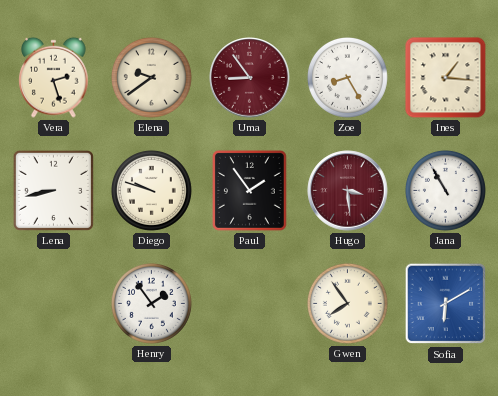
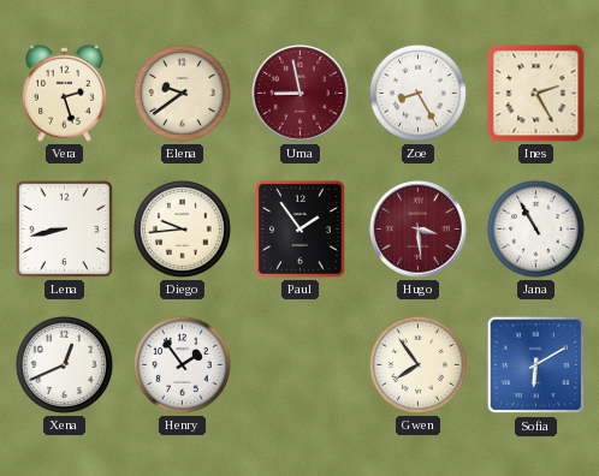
Uma: 8:54 -> 8:58
Ines: 1:16 -> 2:25
Diego: 9:48 -> 9:44
Xena: none -> 12:41
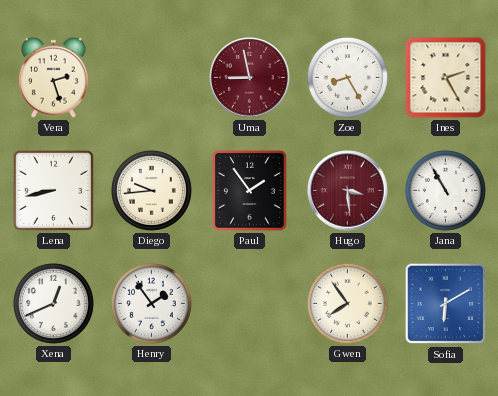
Elena: 9:39 -> none
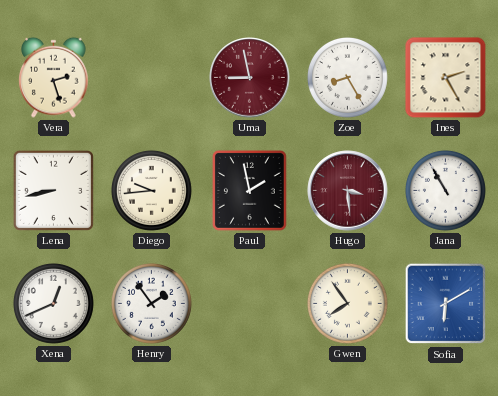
Paul: 1:54 -> 1:58
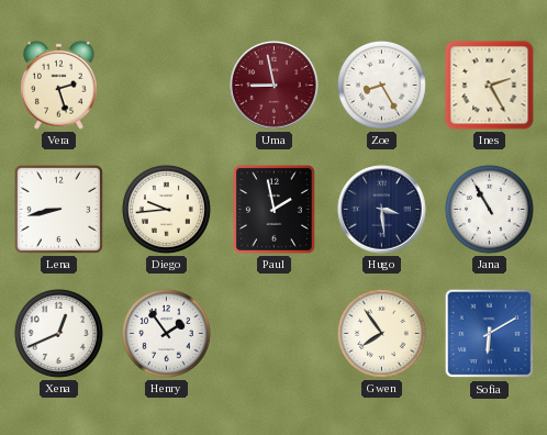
Hugo dial: burgundy -> navy
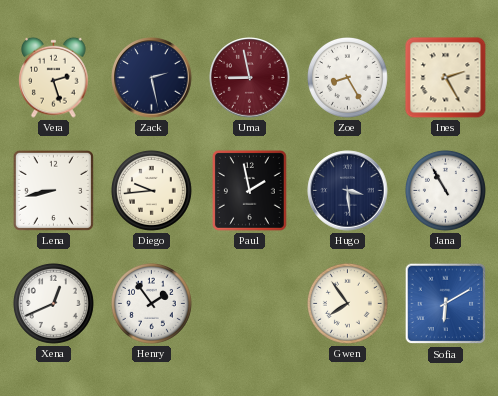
Zack: none -> 2:28
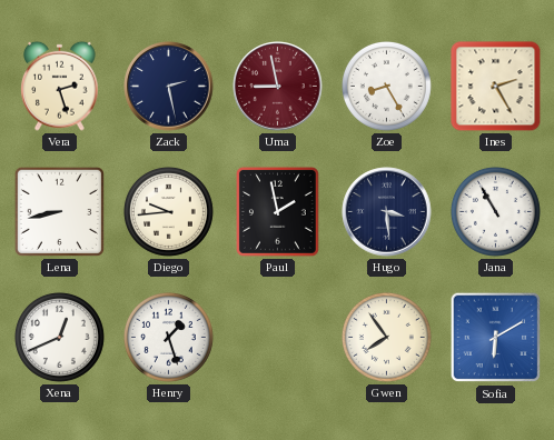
Henry: 1:54 -> 1:27
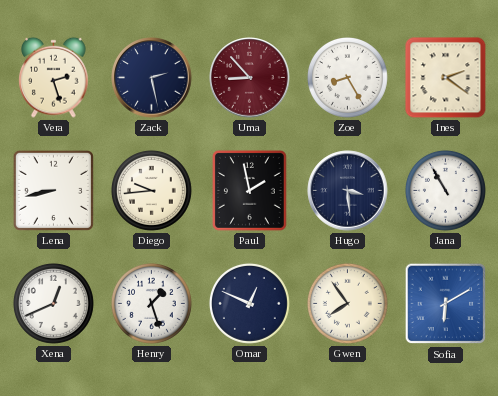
Uma: 8:58 -> 8:53
Ines: 2:25 -> 2:21
Omar: none -> 12:49
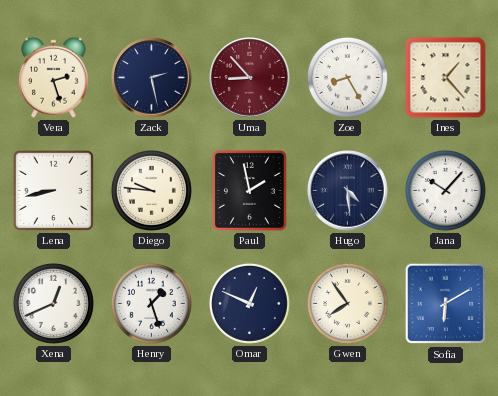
Ines: 2:21 -> 1:23
Diego: 9:44 -> 9:46
Hugo: 3:29 -> 4:29
Jana: 10:55 -> 10:07
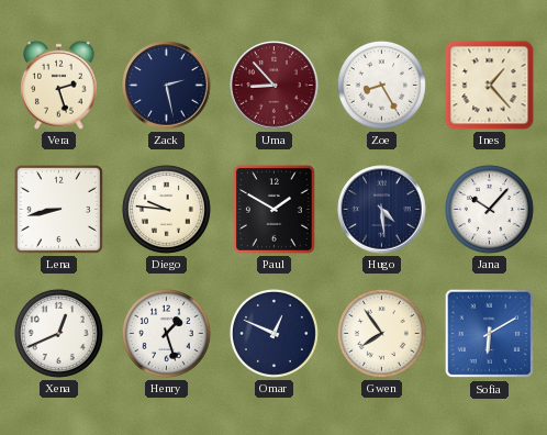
Paul: 1:58 -> 1:50
